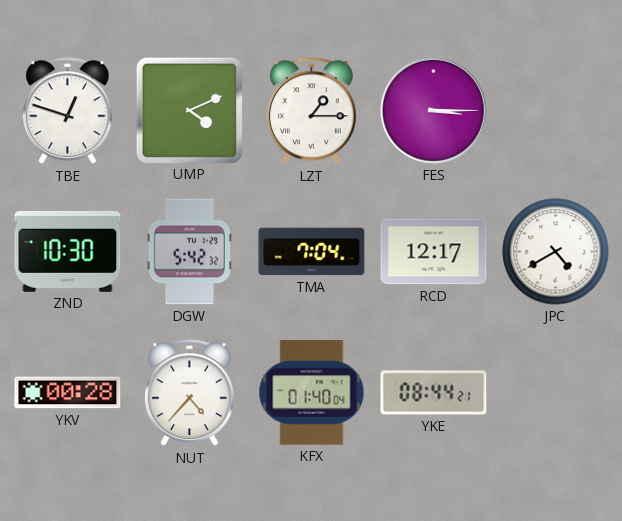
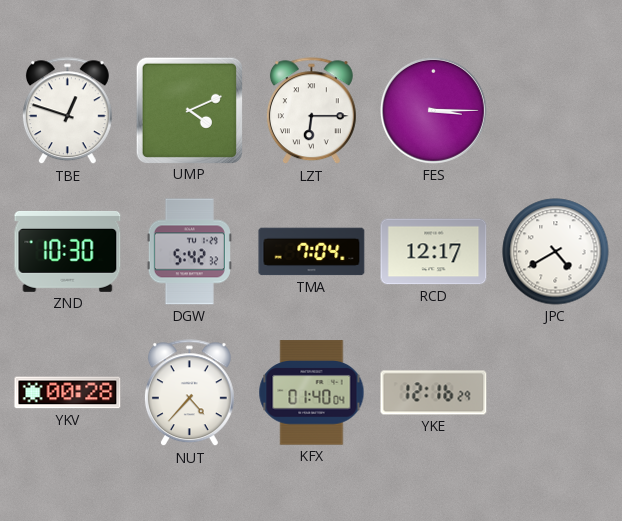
LZT: 1:15 -> 6:15
YKE: 08:44 -> 12:16
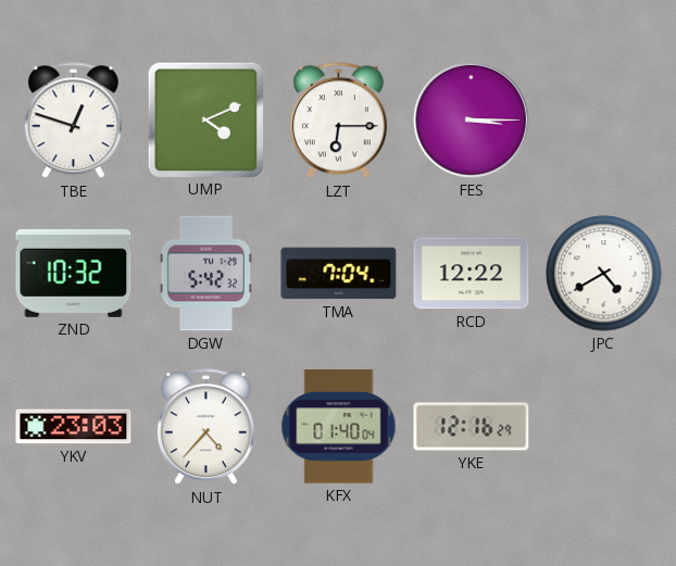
ZND: 10:30 -> 10:32
RCD: 12:17 -> 12:22
YKV: 00:28 -> 23:03
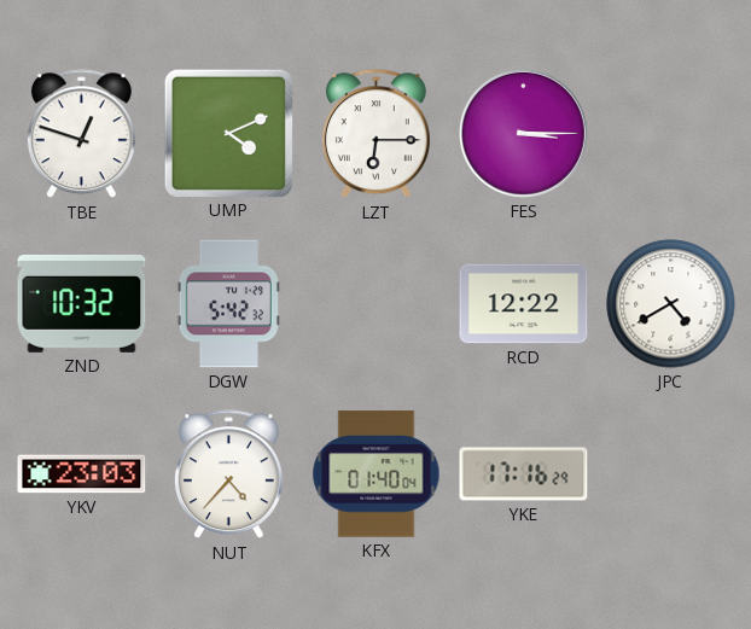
TMA: 7:04 -> none
YKE: 12:16 -> 17:16
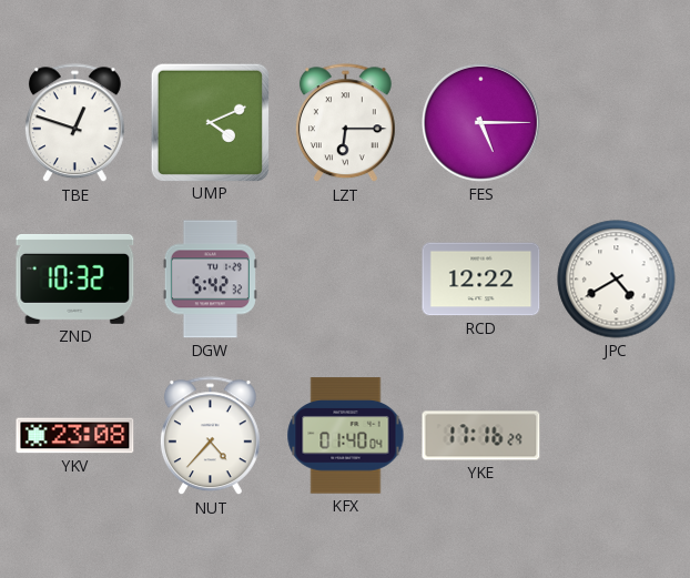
FES: 3:15 -> 5:15
YKV: 23:03 -> 23:08
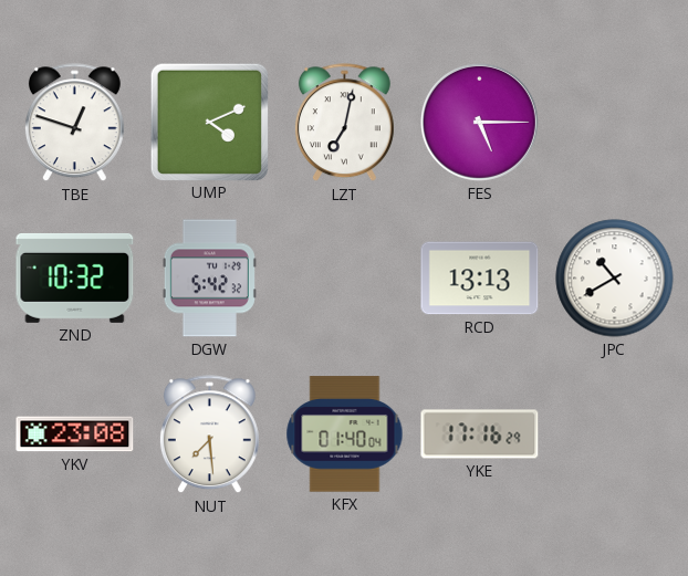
LZT: 6:15 -> 7:02
RCD: 12:22 -> 13:13
JPC: 4:40 -> 10:40
NUT: 4:37 -> 7:29
